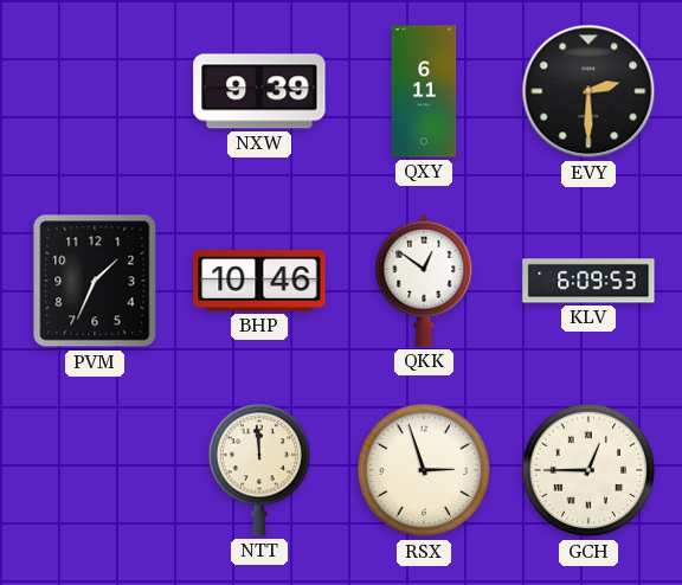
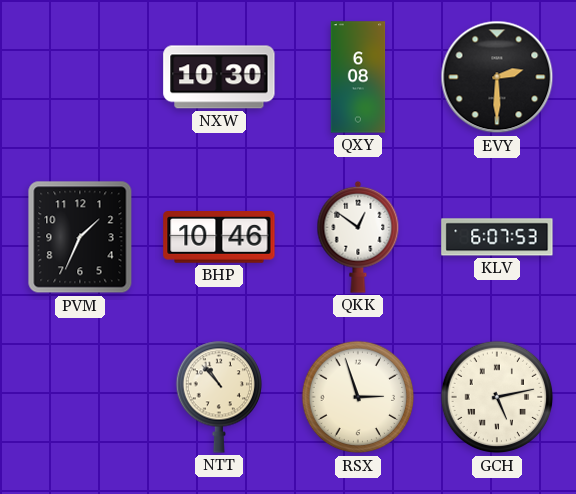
NXW: 9:39 -> 10:30
QXY: 6:11 -> 6:08
KLV: 6:09 -> 6:07
NTT: 11:59 -> 10:53
GCH: 12:45 -> 5:13
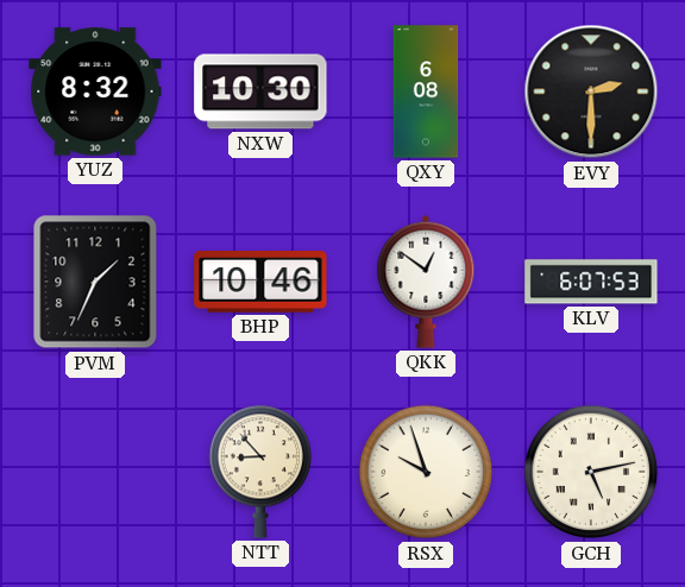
YUZ: none -> 8:32
NTT: 10:53 -> 8:53
RSX: 2:57 -> 9:57
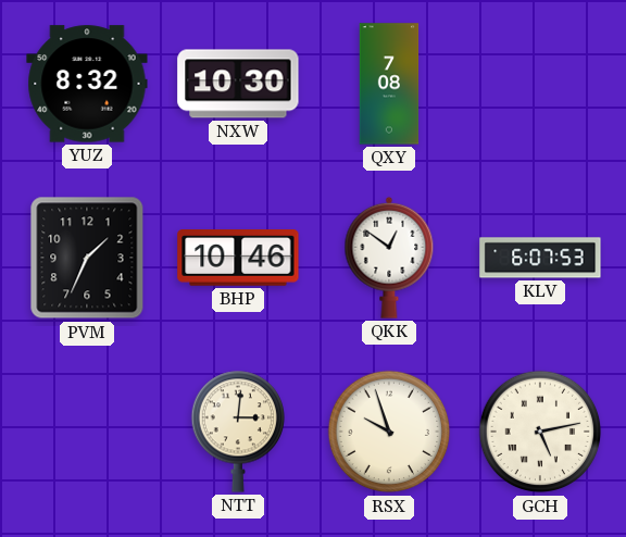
QXY: 6:08 -> 7:08
EVY: 2:30 -> none
NTT: 8:53 -> 3:01
